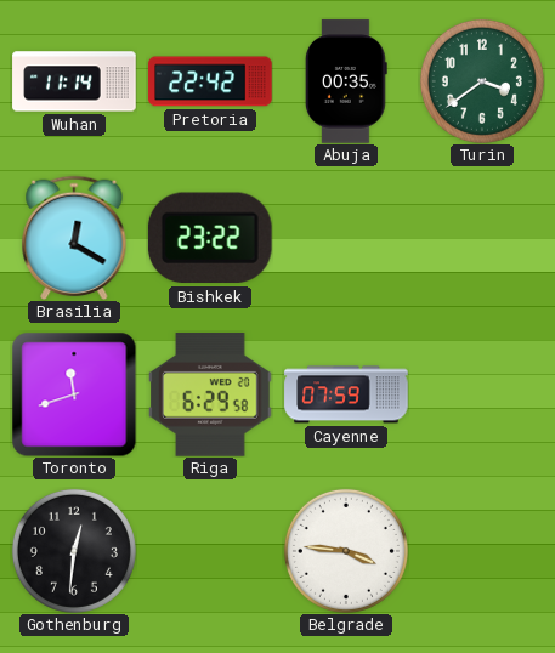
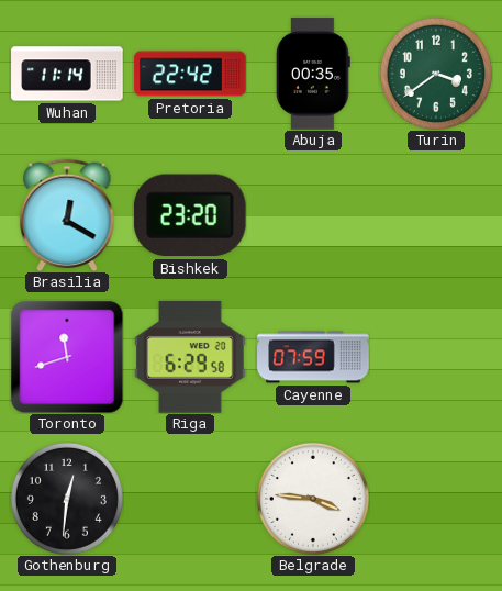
Bishkek: 23:22 -> 23:20
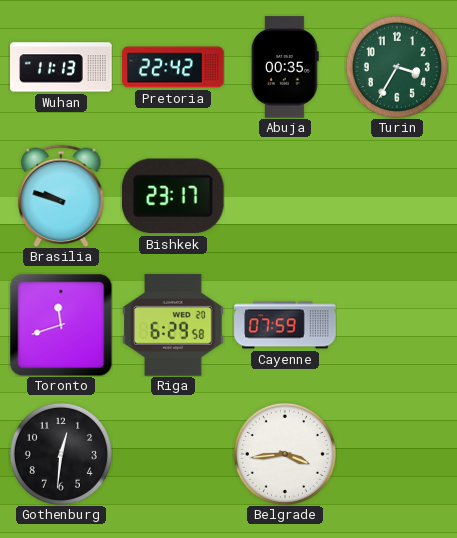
Wuhan: 11:14 -> 11:13
Turin: 3:39 -> 3:35
Brasilia: 12:20 -> 9:48
Bishkek: 23:20 -> 23:17
Belgrade: 3:46 -> 3:44
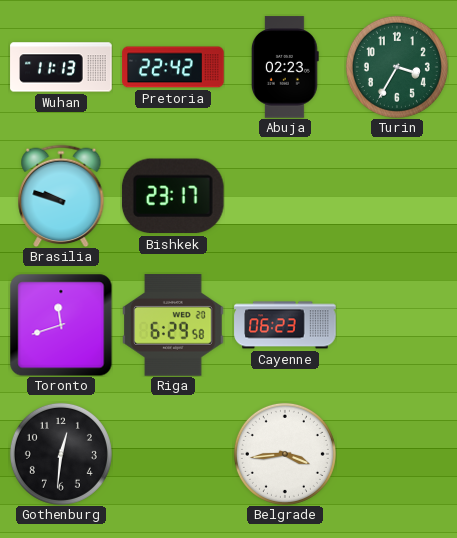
Abuja: 00:35 -> 02:23
Cayenne: 07:59 -> 06:23
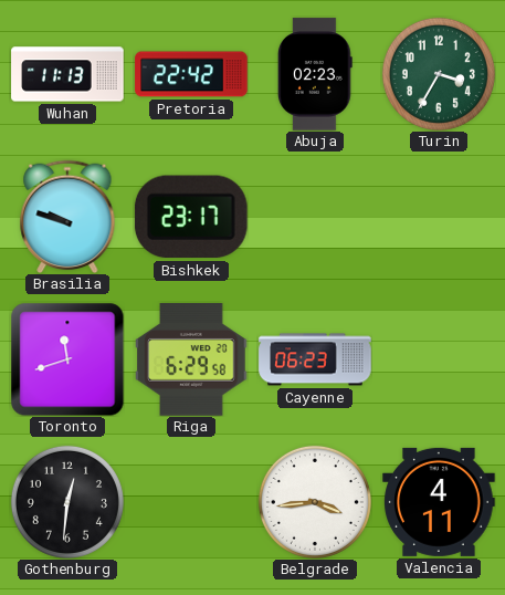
Valencia: none -> 4:11
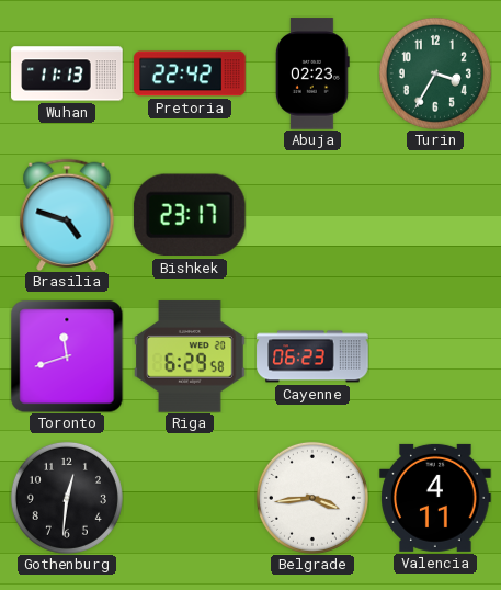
Brasilia: 9:48 -> 4:48
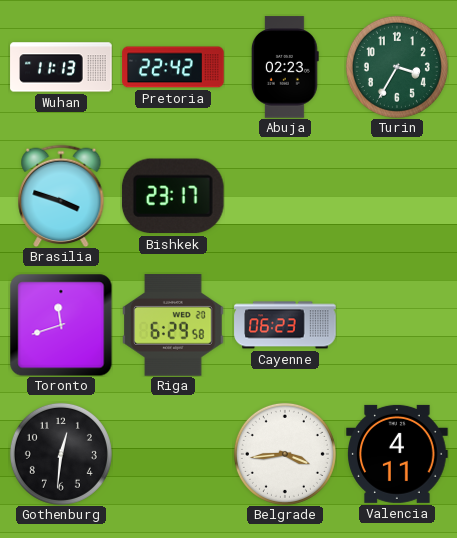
Brasilia: 4:48 -> 3:48
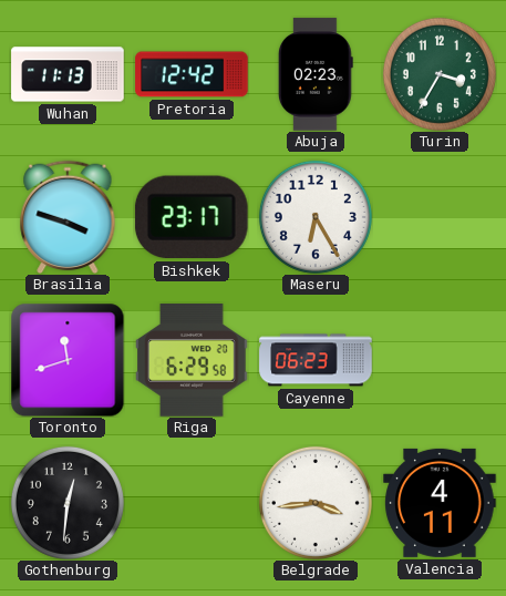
Pretoria: 22:42 -> 12:42
Maseru: none -> 6:25
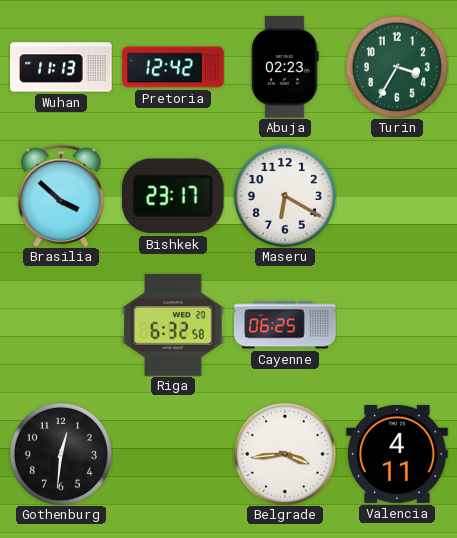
Brasilia: 3:48 -> 3:52
Maseru: 6:25 -> 6:20
Toronto: 11:42 -> none
Riga: 6:29 -> 6:32
Cayenne: 06:23 -> 06:25
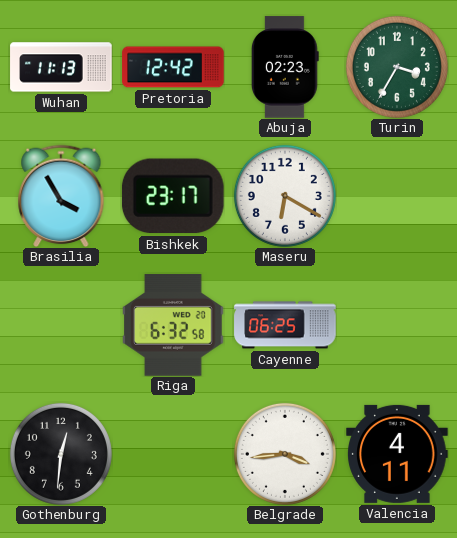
Brasilia: 3:52 -> 3:55
